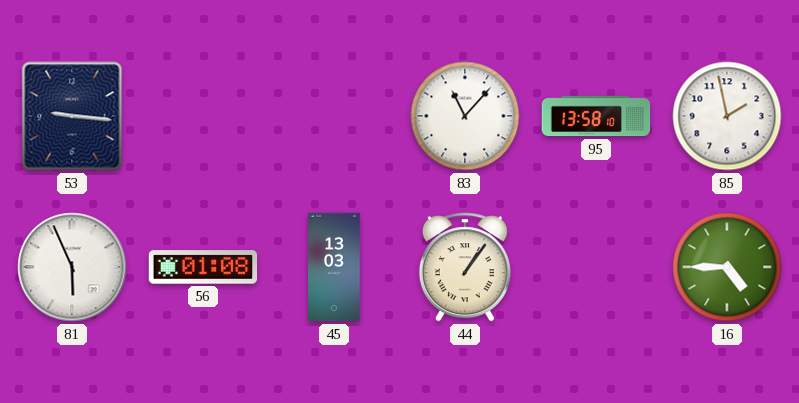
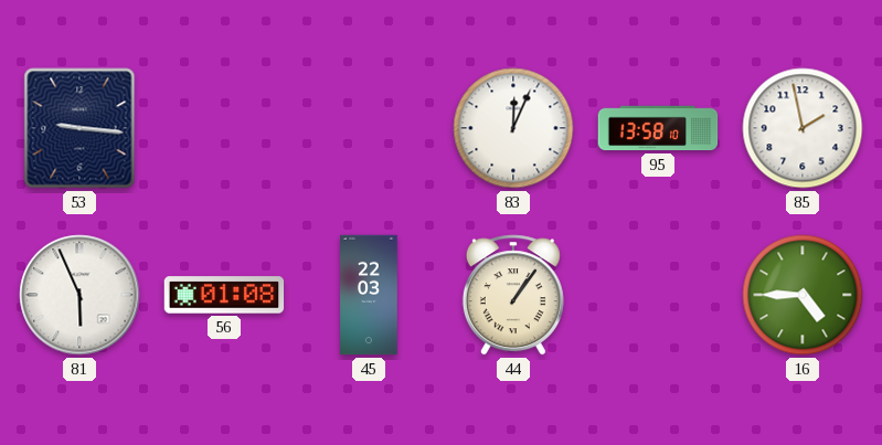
83: 11:07 -> 12:04
45: 13:03 -> 22:03
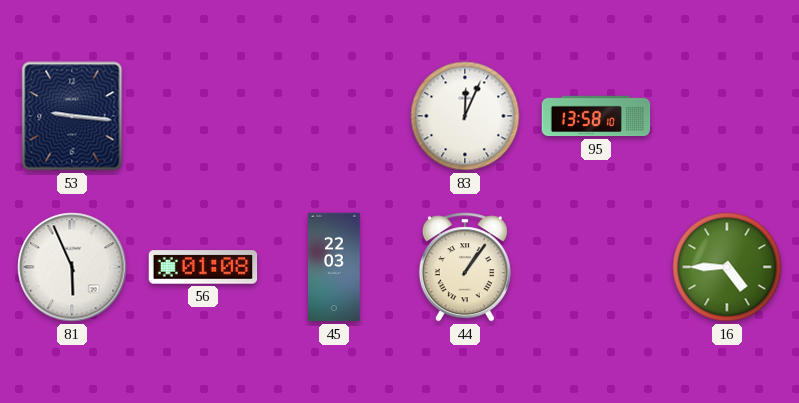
85: 1:58 -> none
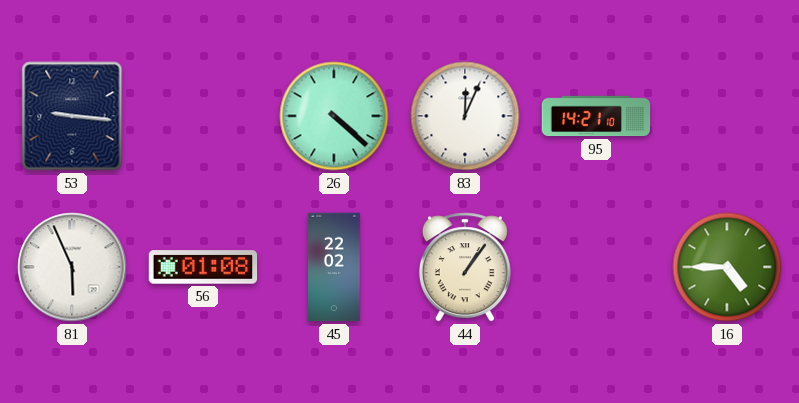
26: none -> 4:22
95: 13:58 -> 14:21
45: 22:03 -> 22:02
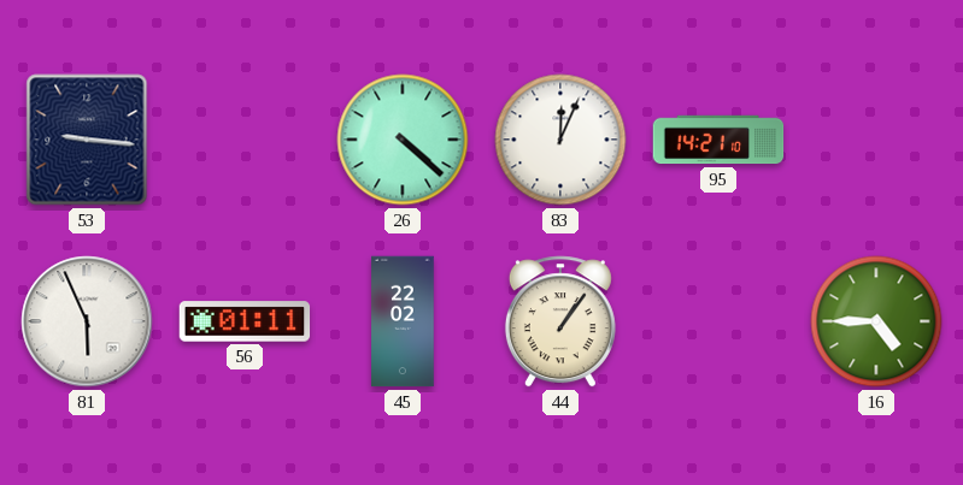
56: 01:08 -> 01:11
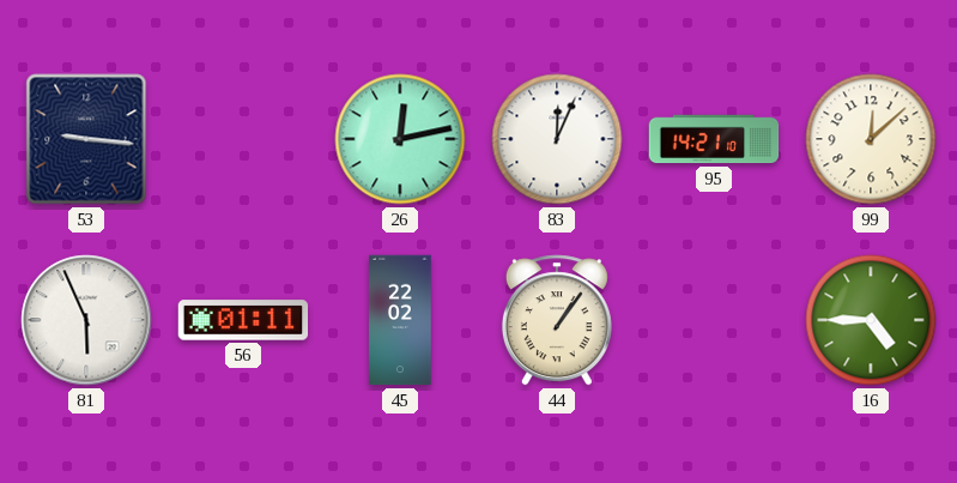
26: 4:22 -> 12:13
99: none -> 12:08
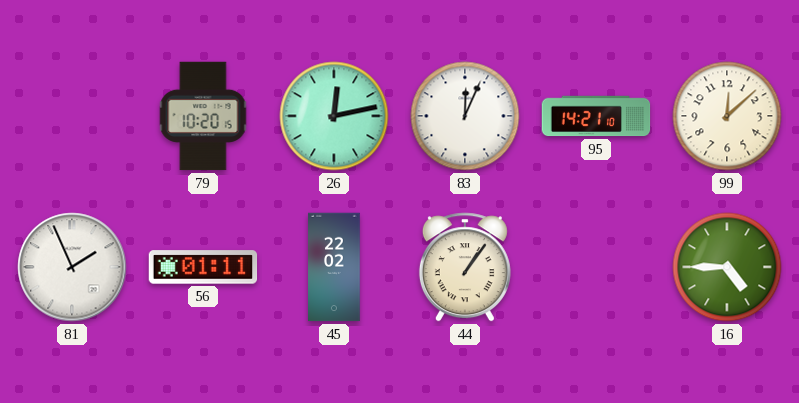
53: 9:16 -> none
79: none -> 10:20
81: 5:56 -> 1:56
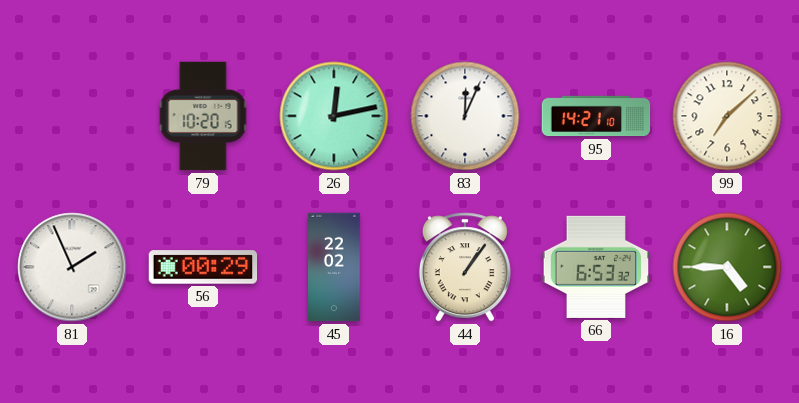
99: 12:08 -> 7:08
56: 01:11 -> 00:29
66: none -> 6:53
